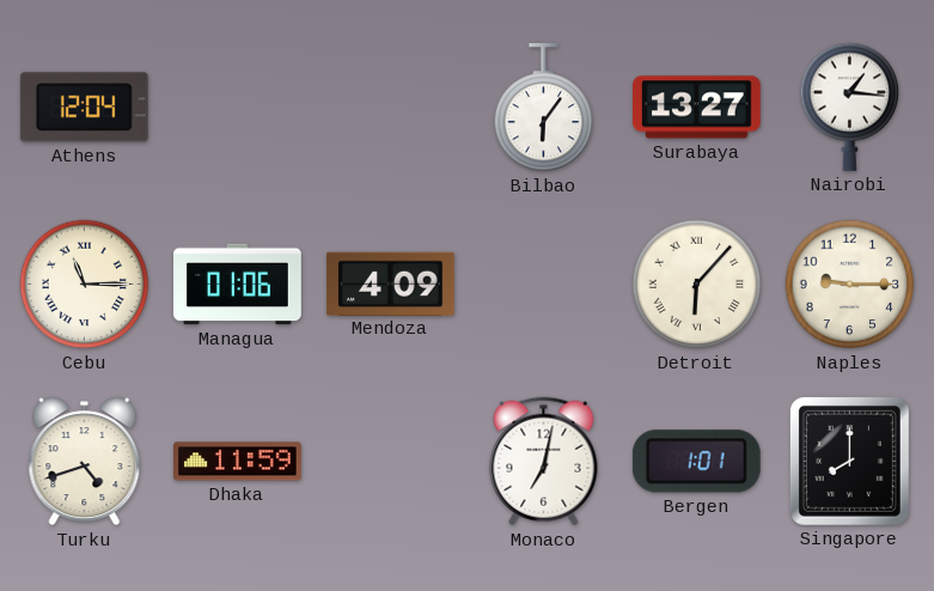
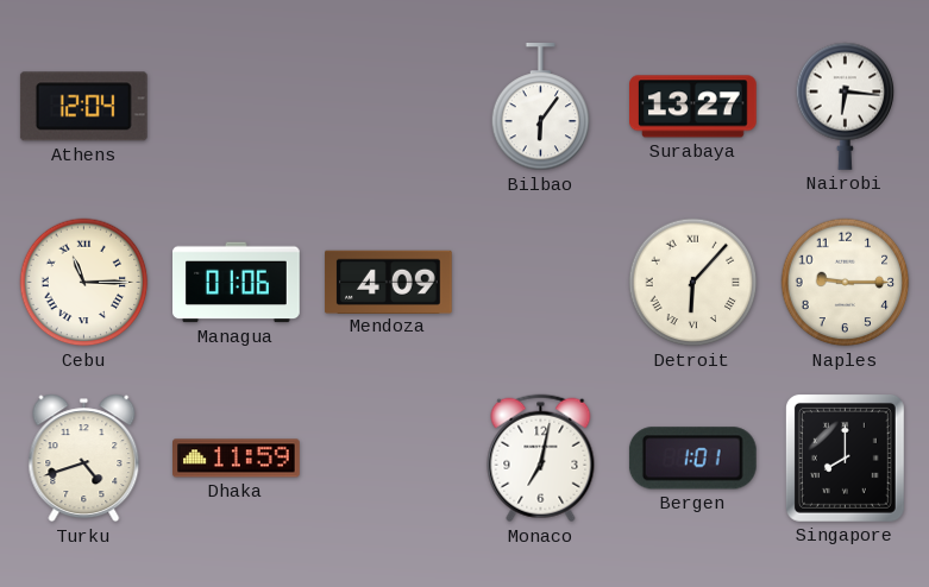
Nairobi: 1:16 -> 6:16
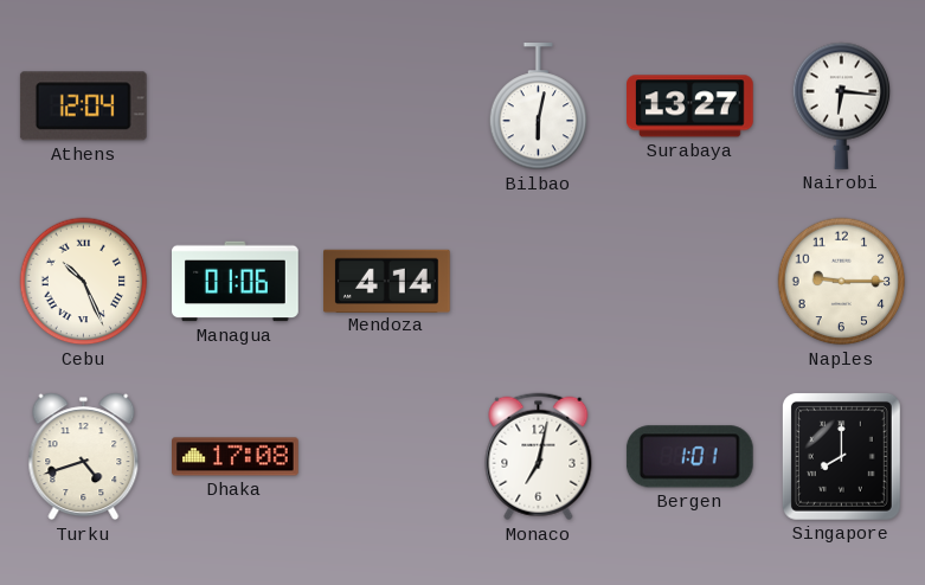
Bilbao: 6:06 -> 6:02
Cebu: 11:15 -> 10:26
Mendoza: 4:09 -> 4:14
Detroit: 6:07 -> none
Dhaka: 11:59 -> 17:08
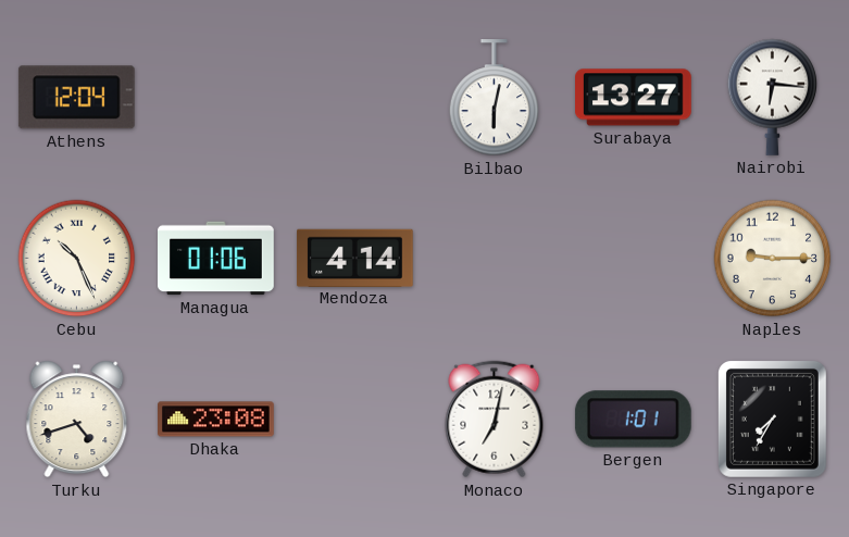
Dhaka: 17:08 -> 23:08
Singapore: 8:00 -> 7:35
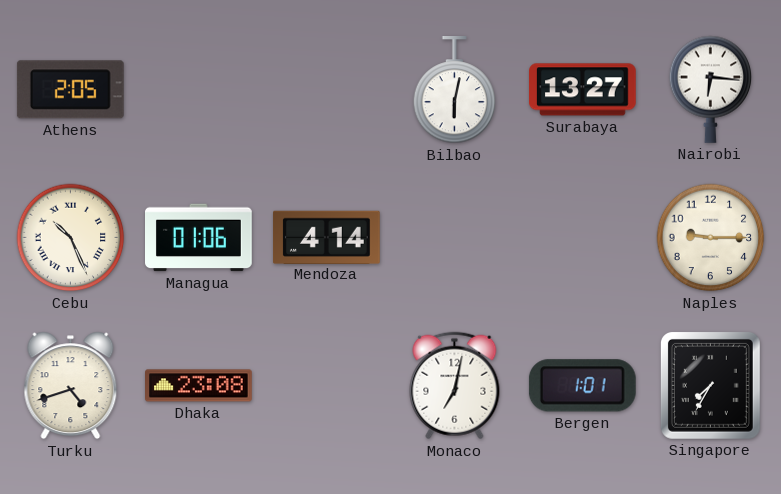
Athens: 12:04 -> 2:05
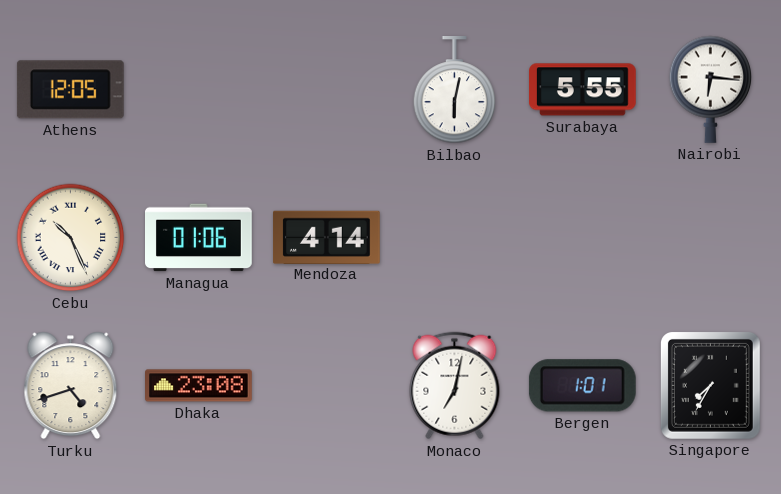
Athens: 2:05 -> 12:05
Surabaya: 13:27 -> 5:55
Naples: 9:15 -> none
